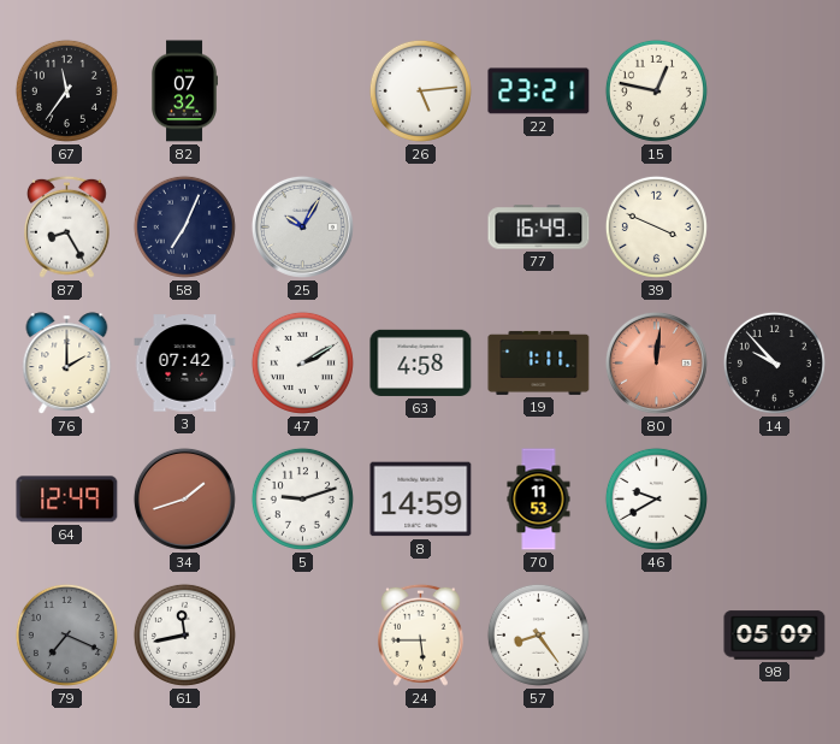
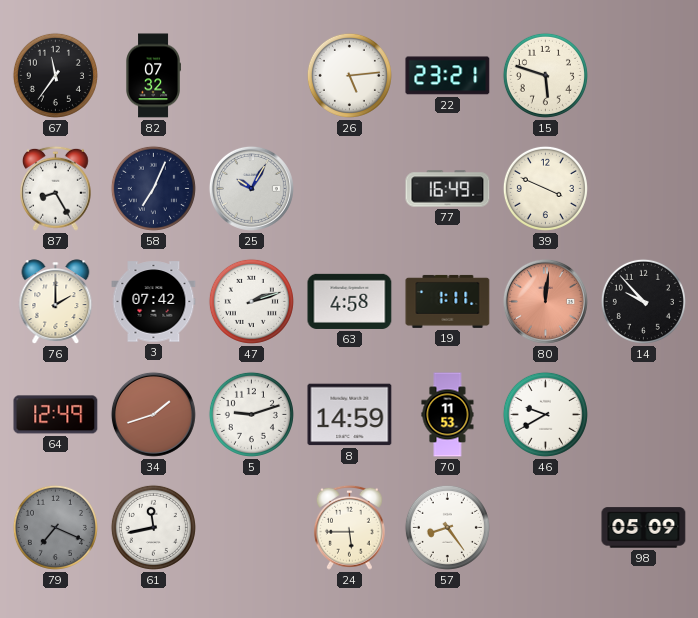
15: 12:47 -> 5:48
47: 2:10 -> 2:12
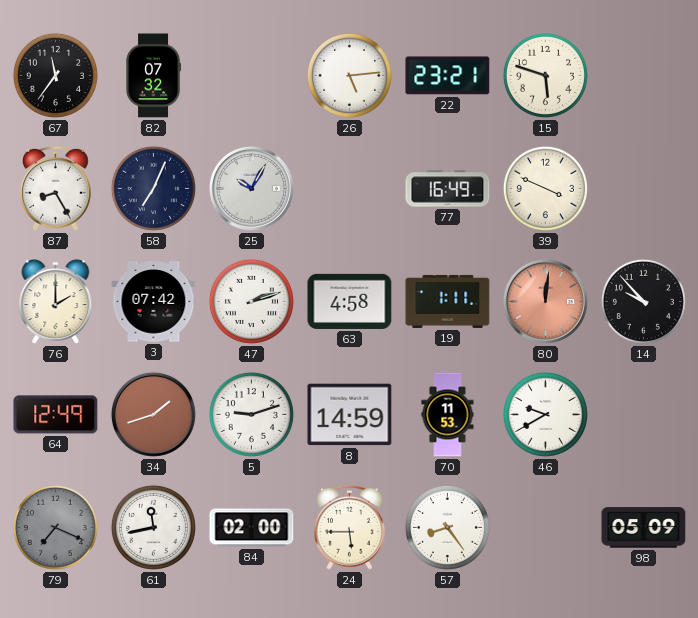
84: none -> 02:00
